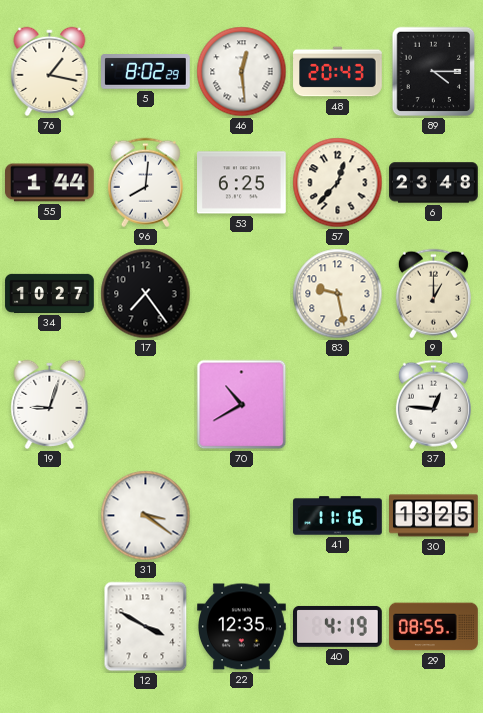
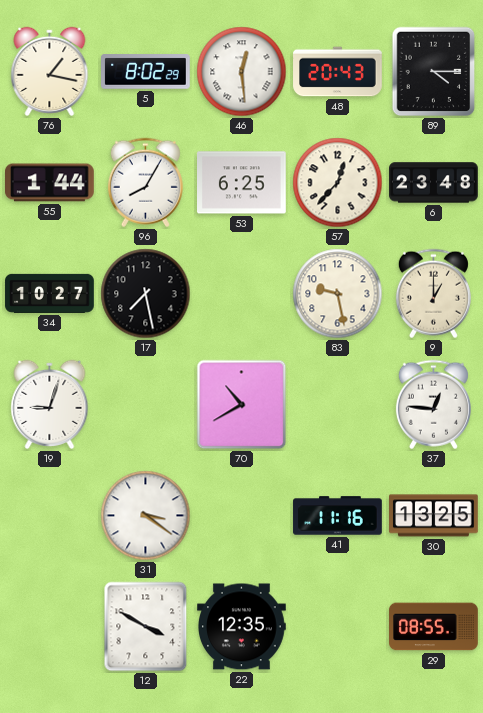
96: 8:01 -> 8:05
17: 7:24 -> 7:28
40: 4:19 -> none
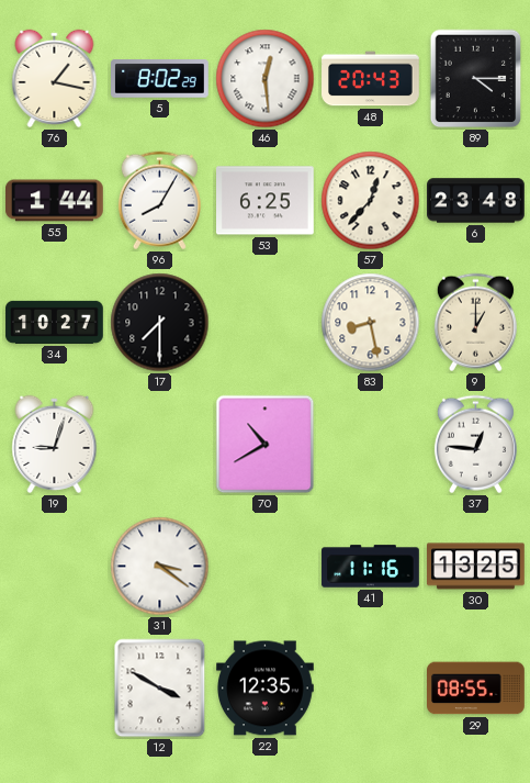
17: 7:28 -> 7:30
83: 9:28 -> 8:28
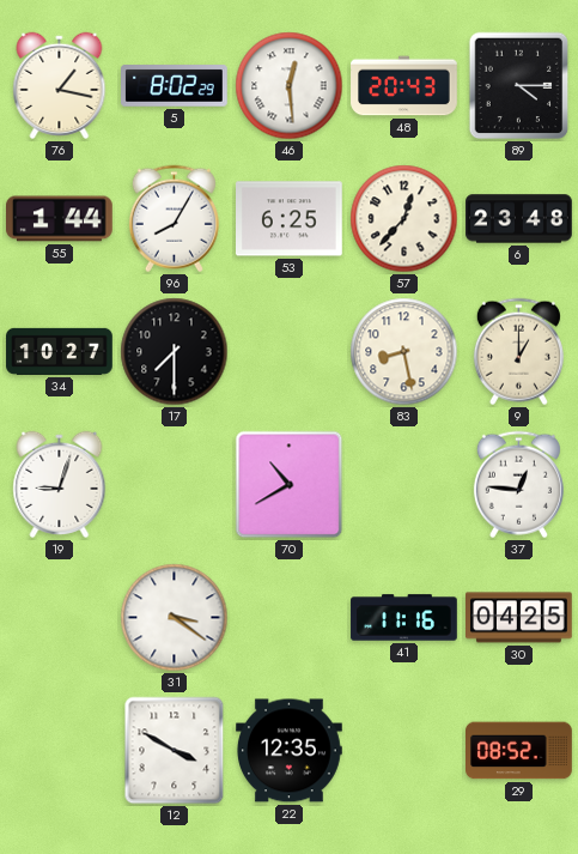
30: 13:25 -> 04:25
29: 08:55 -> 08:52
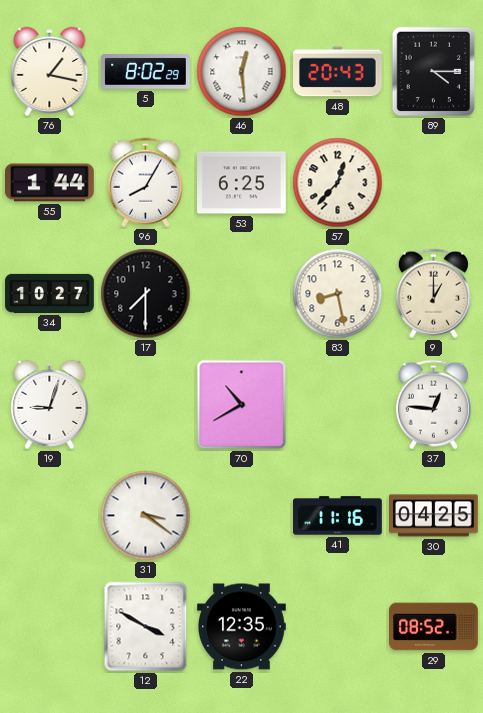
6: 23:48 -> none
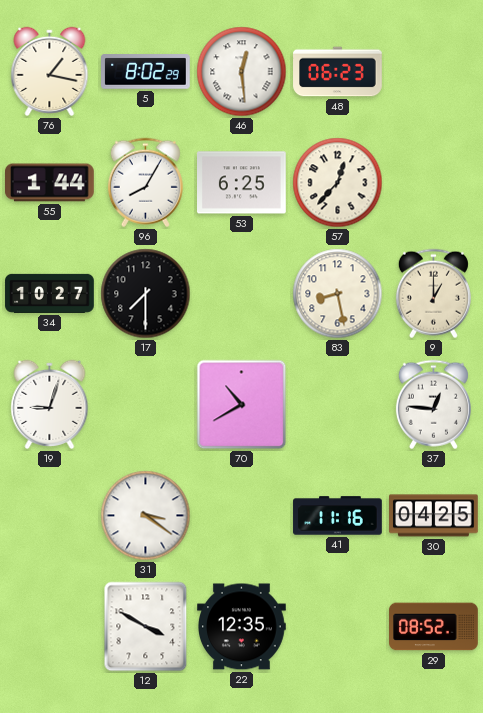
48: 20:43 -> 06:23
89: 4:15 -> none
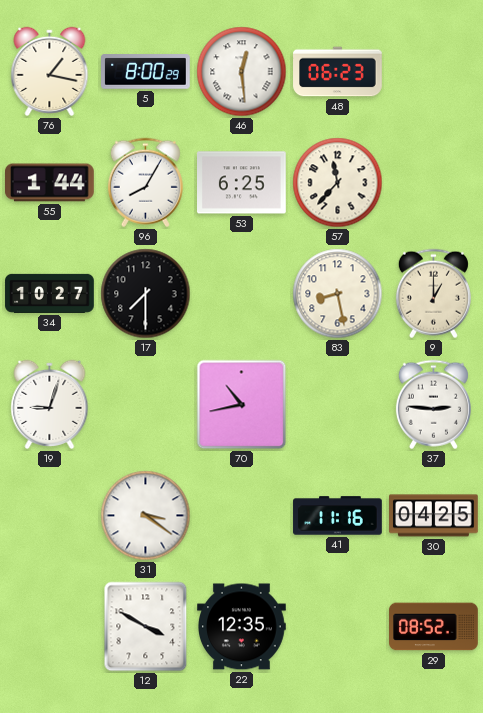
5: 8:02 -> 8:00
57: 12:37 -> 11:37
70: 10:40 -> 10:43
37: 12:46 -> 2:46
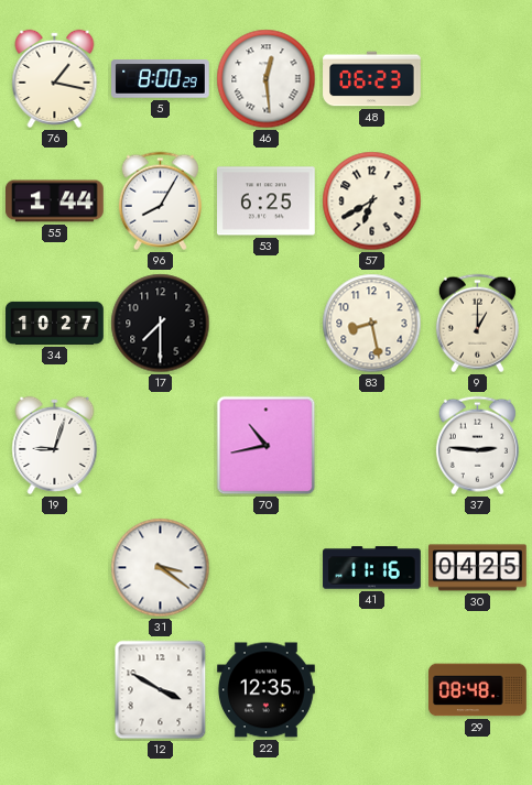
57: 11:37 -> 6:40
29: 08:52 -> 08:48
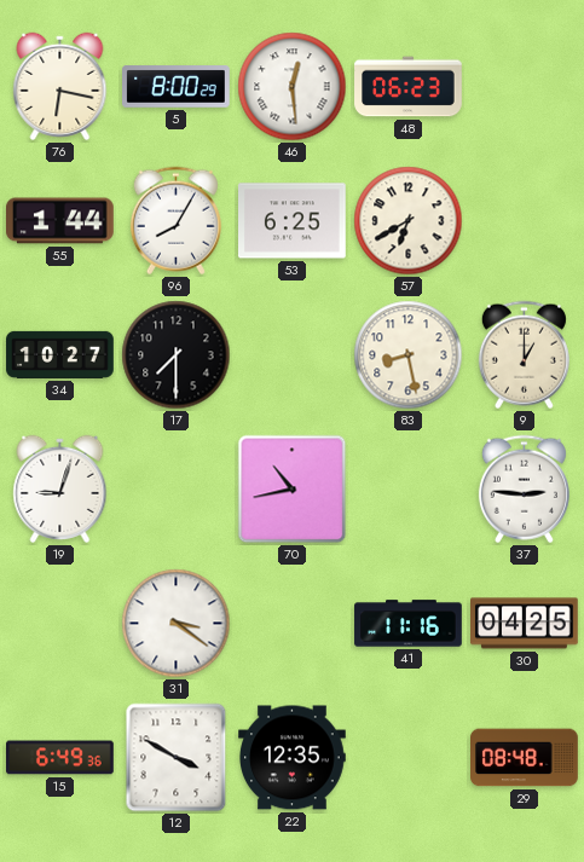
76: 1:17 -> 6:17
15: none -> 6:49
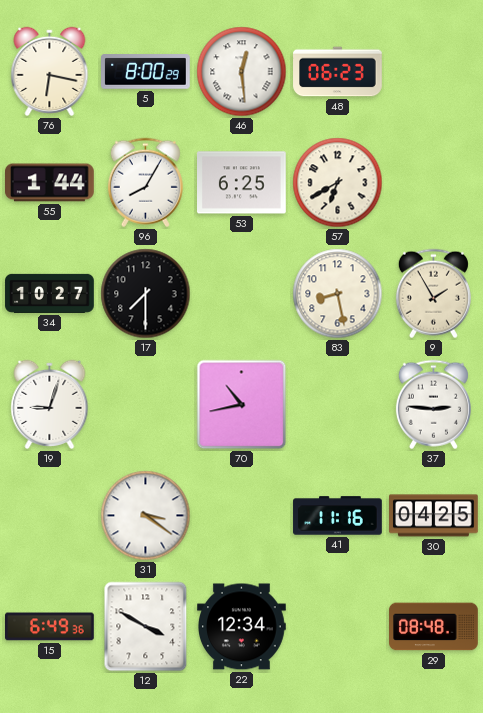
9: 1:00 -> 1:55
22: 12:35 -> 12:34
